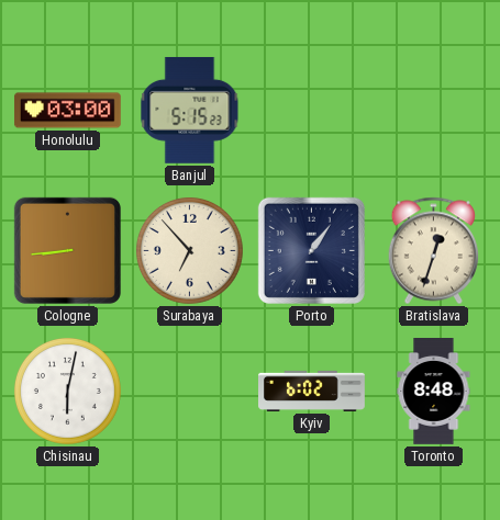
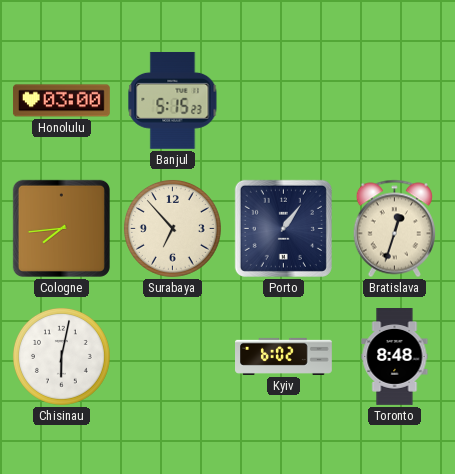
Cologne: 8:44 -> 7:44
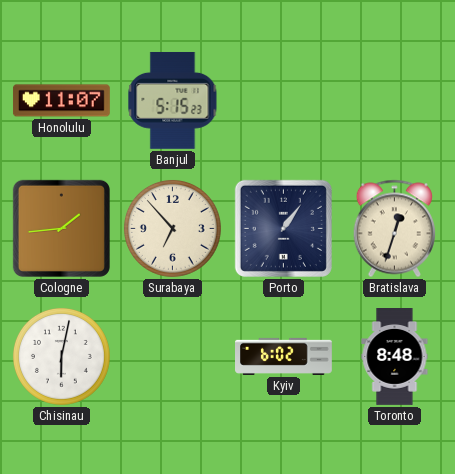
Honolulu: 03:00 -> 11:07
Cologne: 7:44 -> 1:44
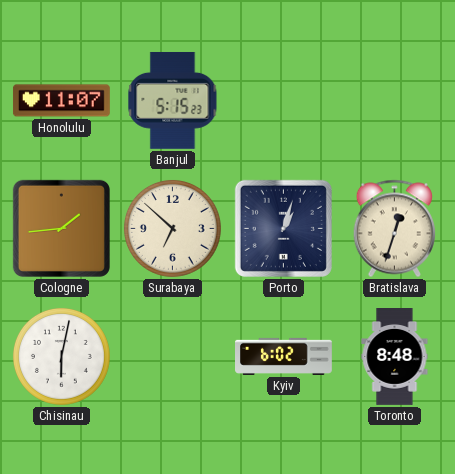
Surabaya: 6:53 -> 6:52
Porto: 1:06 -> 1:03
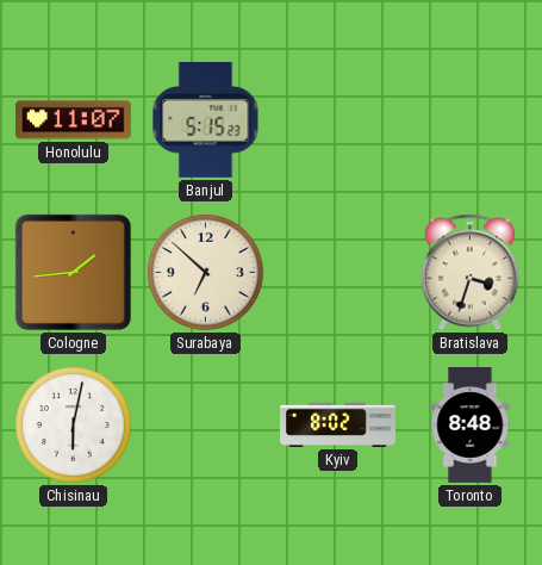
Porto: 1:03 -> none
Bratislava: 12:33 -> 3:33
Kyiv: 6:02 -> 8:02
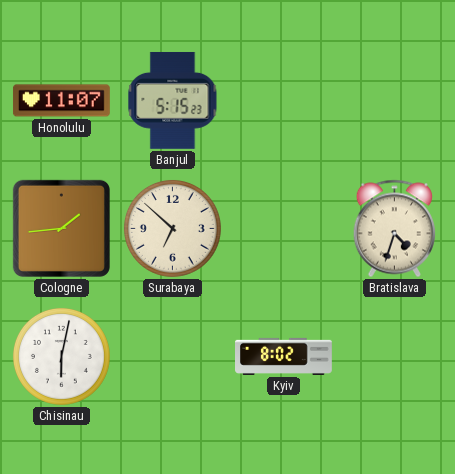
Bratislava: 3:33 -> 4:33
Toronto: 8:48 -> none
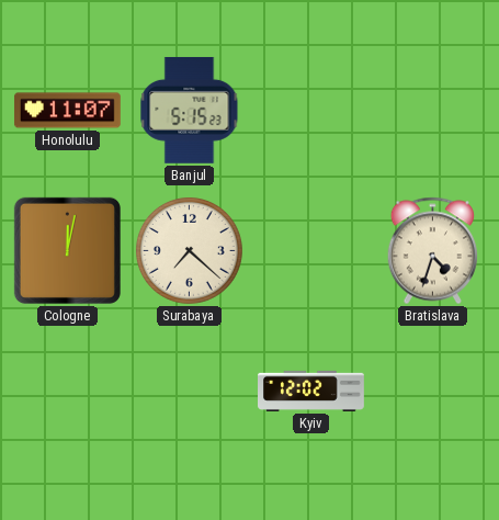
Cologne: 1:44 -> 12:02
Surabaya: 6:52 -> 7:22
Chisinau: 6:02 -> none
Kyiv: 8:02 -> 12:02
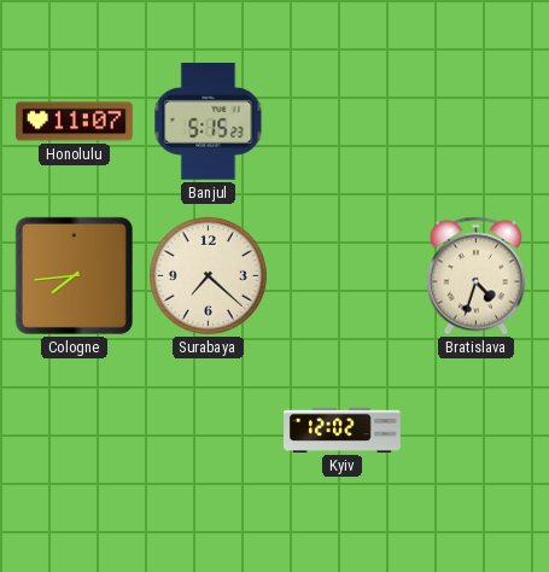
Cologne: 12:02 -> 7:44
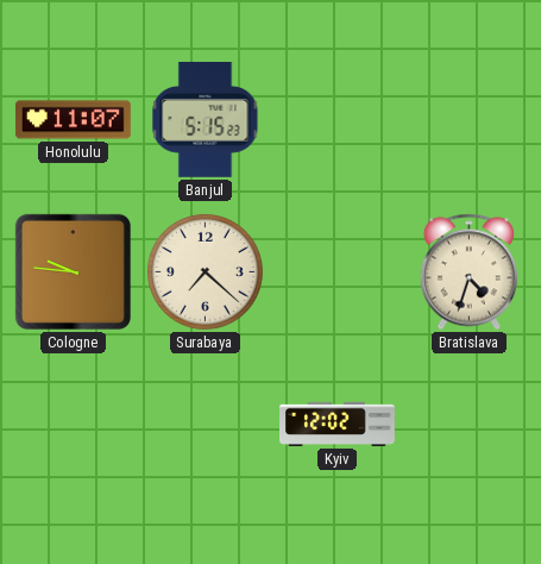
Cologne: 7:44 -> 9:46
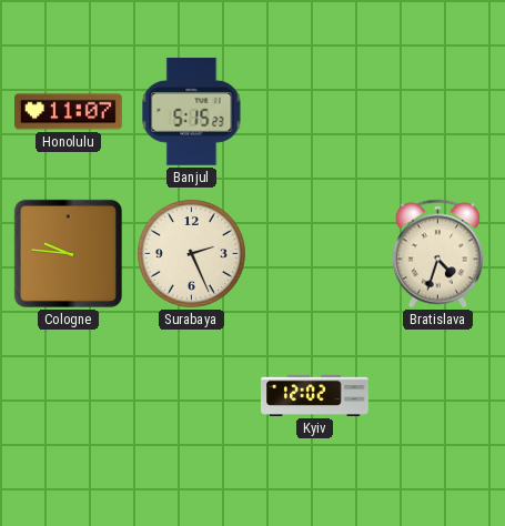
Surabaya: 7:22 -> 2:26
